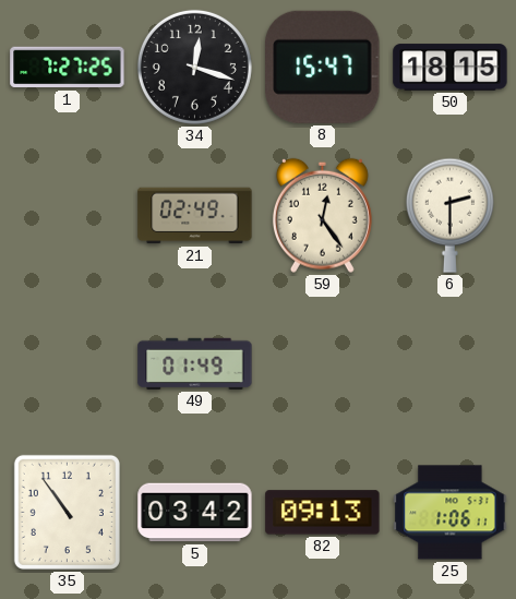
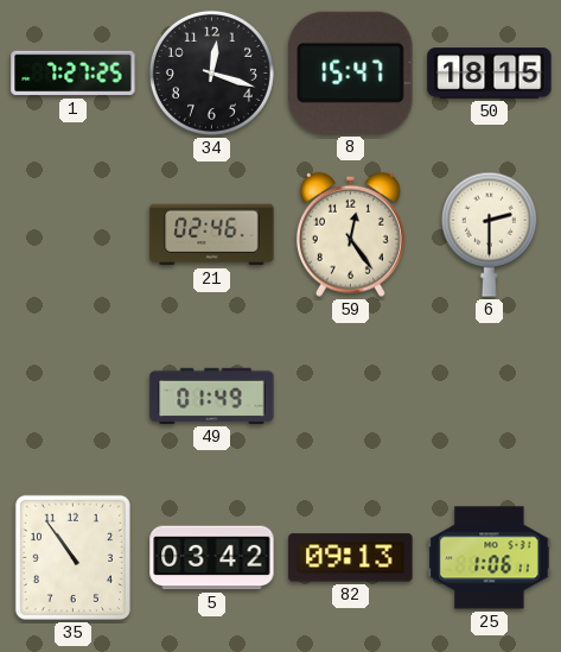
21: 02:49 -> 02:46
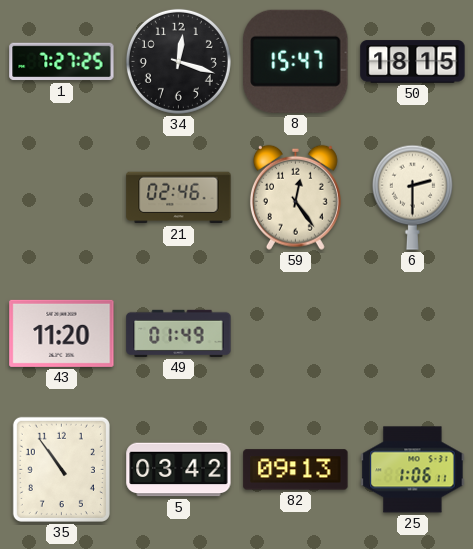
43: none -> 11:20
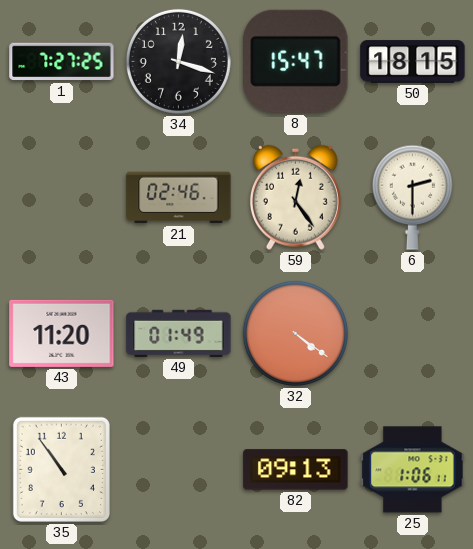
32: none -> 4:21
5: 03:42 -> none
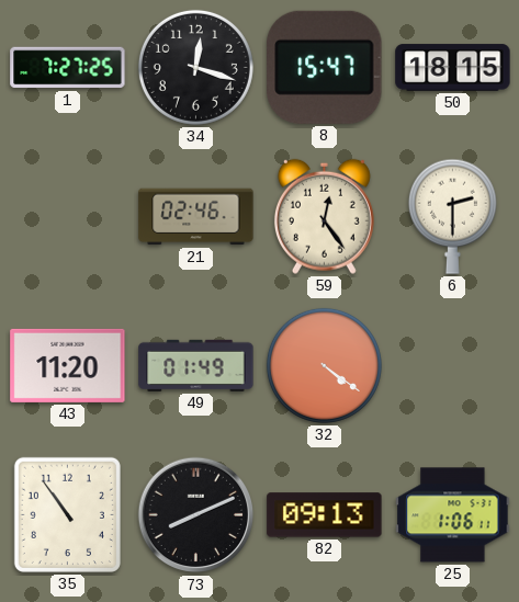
73: none -> 8:11
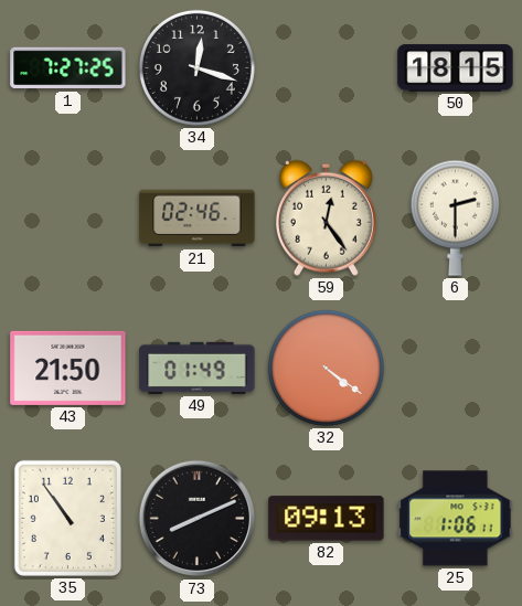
8: 15:47 -> none
43: 11:20 -> 21:50
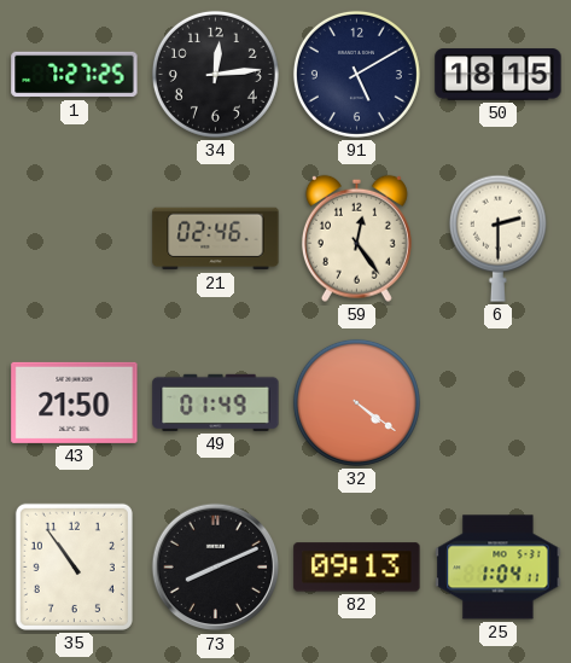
34: 12:18 -> 12:14
91: none -> 5:10
25: 1:06 -> 1:04
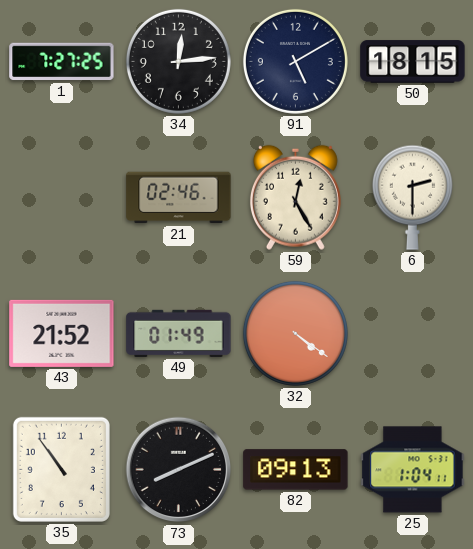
59: 12:24 -> 12:25
43: 21:50 -> 21:52
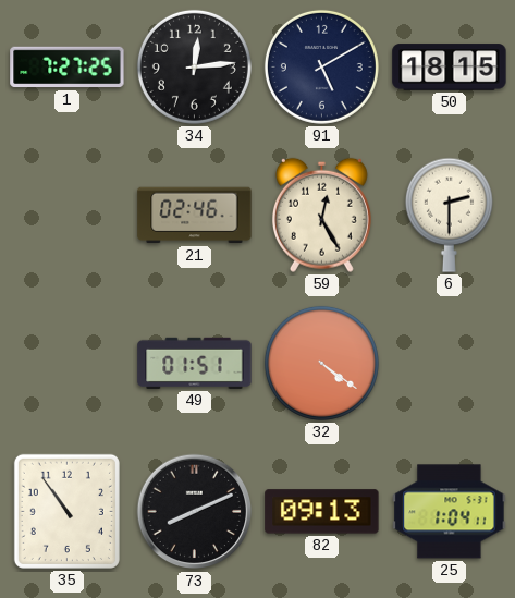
43: 21:52 -> none
49: 01:49 -> 01:51
